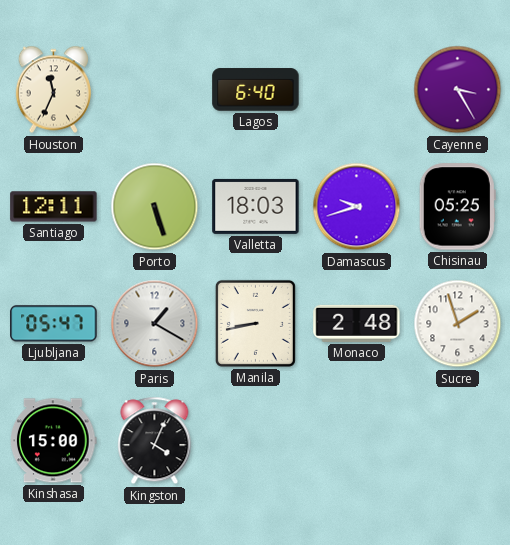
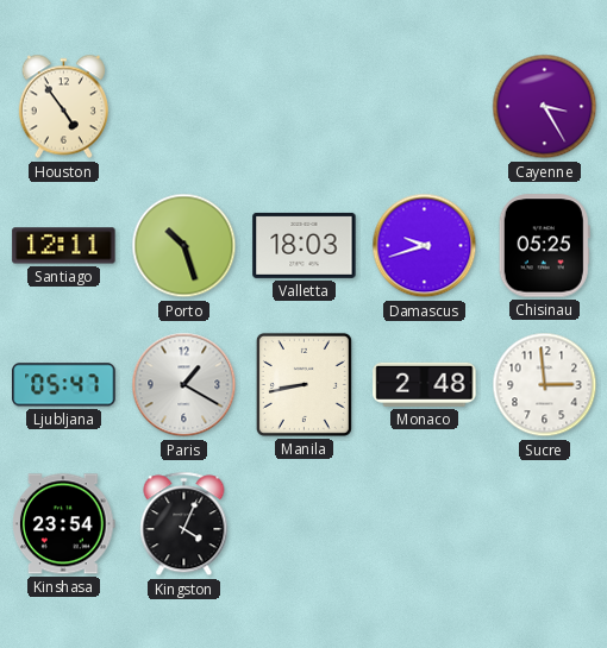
Houston: 11:34 -> 4:54
Lagos: 6:40 -> none
Porto: 5:27 -> 10:27
Sucre: 1:57 -> 2:59
Kinshasa: 15:00 -> 23:54
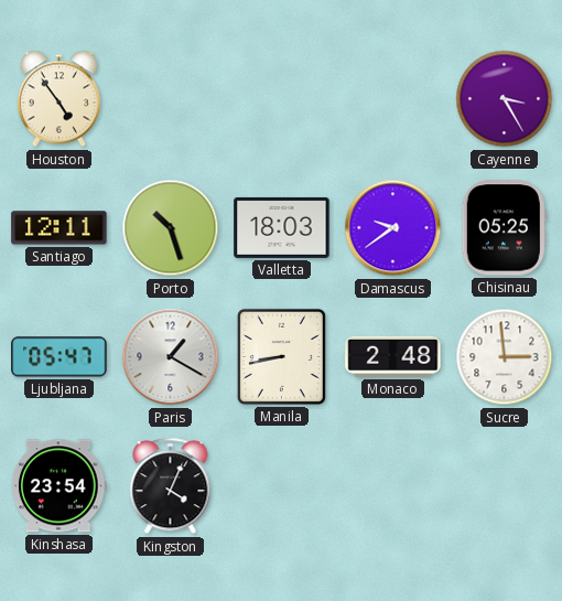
Damascus: 9:42 -> 9:39
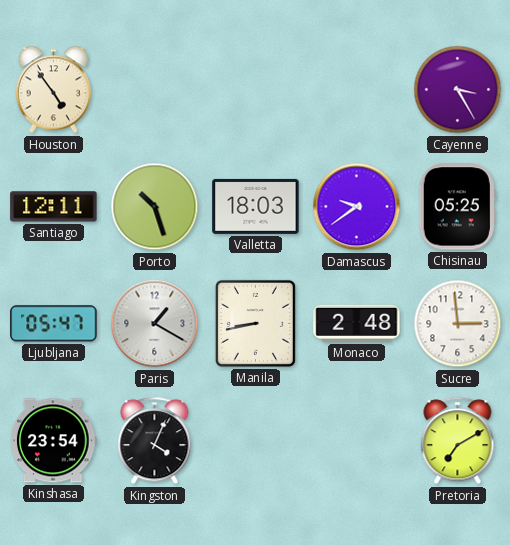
Pretoria: none -> 7:10
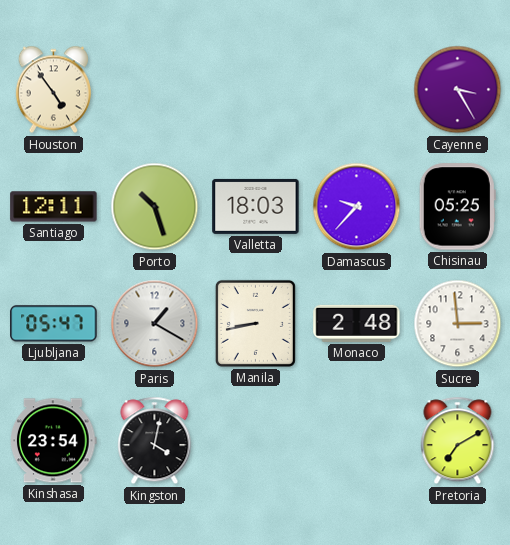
Damascus: 9:39 -> 9:37
Kingston: 4:04 -> 4:02
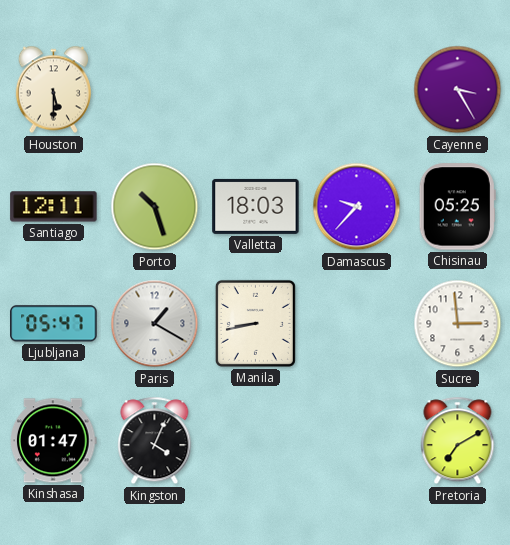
Houston: 4:54 -> 5:30
Monaco: 2:48 -> none
Kinshasa: 23:54 -> 01:47
Kingston: 4:02 -> 4:04
